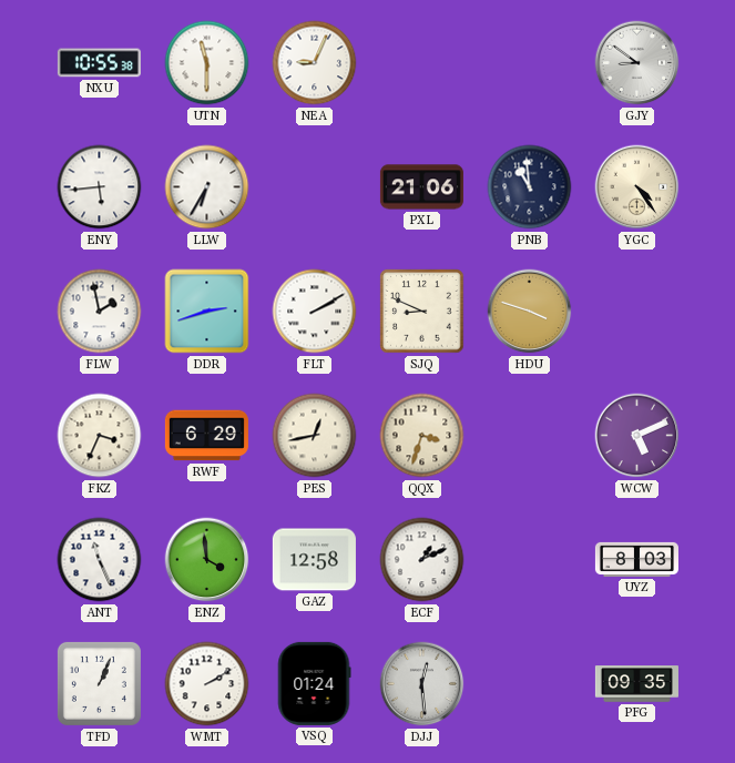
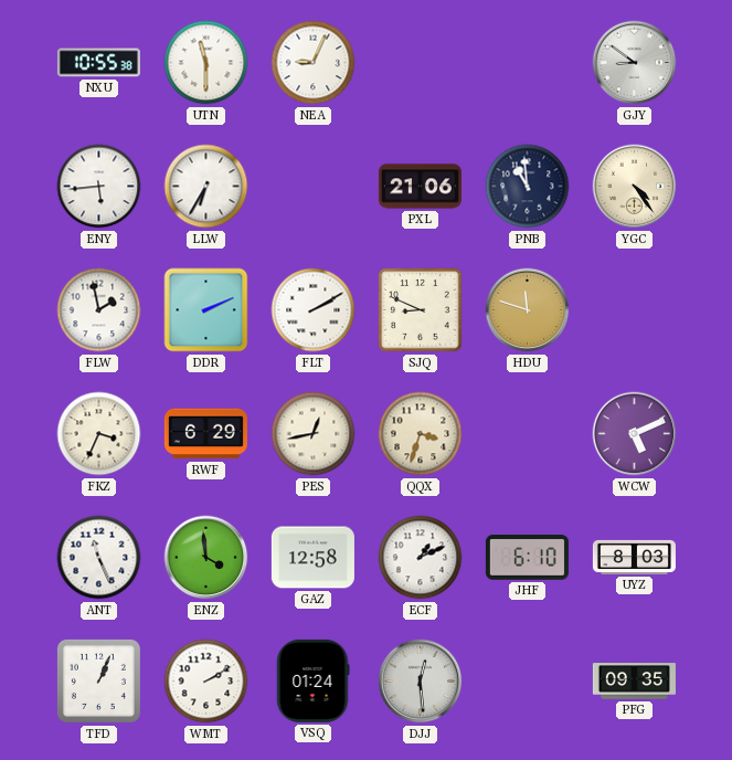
DDR: 2:42 -> 2:11
HDU: 3:48 -> 11:48
JHF: none -> 6:10
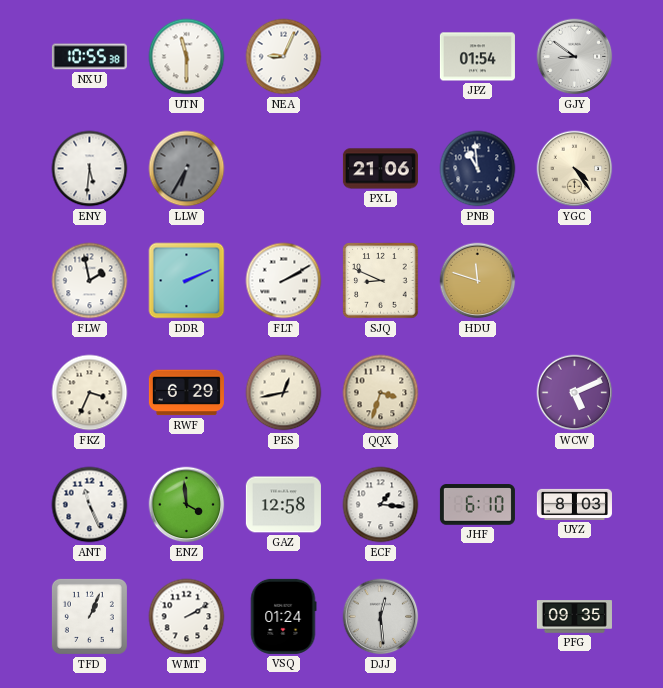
JPZ: none -> 01:54
ENY: 5:44 -> 5:31
LLW dial: white -> grey
ECF: 1:11 -> 1:16
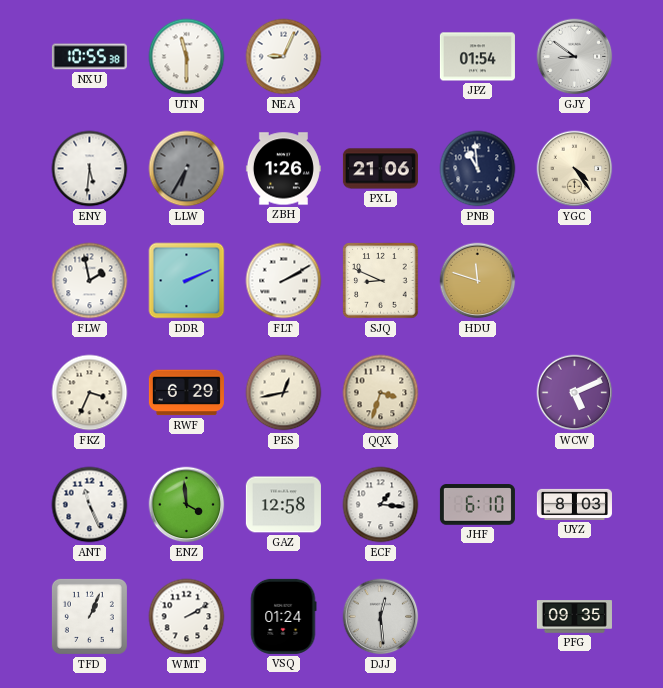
ZBH: none -> 1:26
